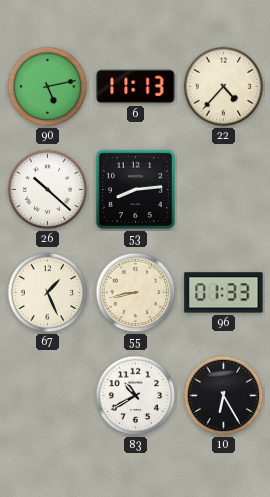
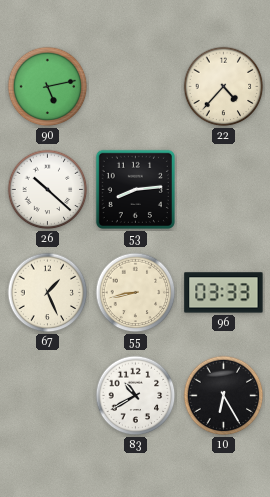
6: 11:13 -> none
96: 01:33 -> 03:33
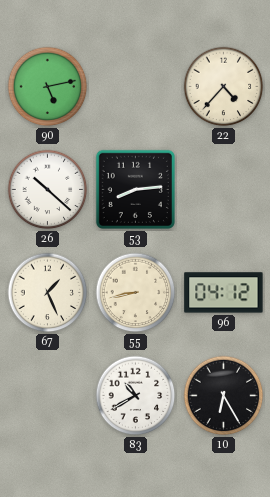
96: 03:33 -> 04:12
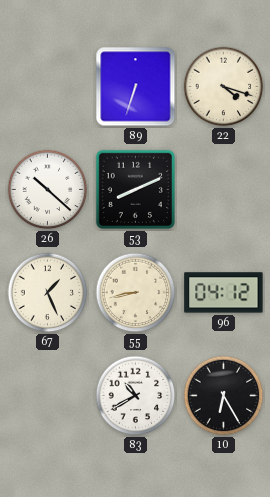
90: 5:13 -> none
89: none -> 6:33
22: 4:37 -> 4:18
53: 8:14 -> 8:11
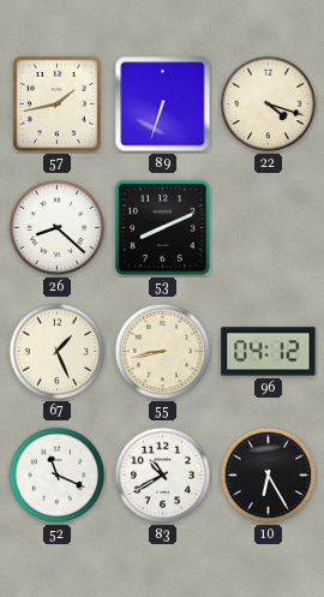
57: none -> 1:43
26: 10:22 -> 8:22
52: none -> 11:19
